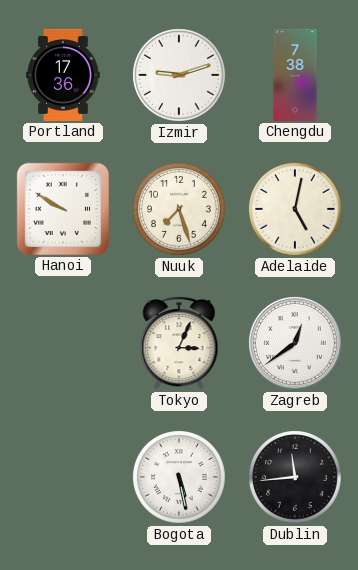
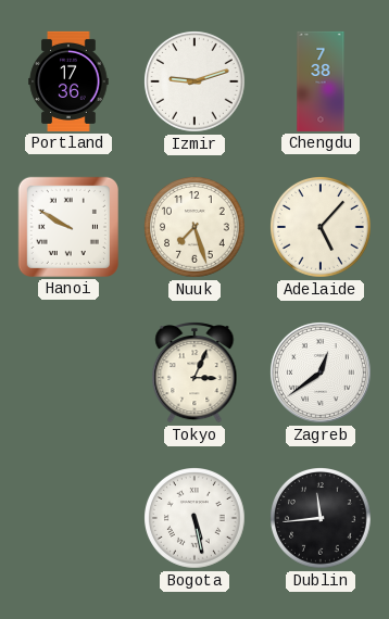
Adelaide: 5:02 -> 5:07
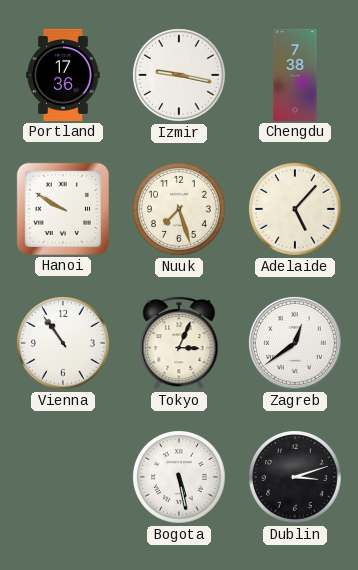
Izmir: 9:12 -> 9:17
Vienna: none -> 10:54
Dublin: 11:44 -> 3:12
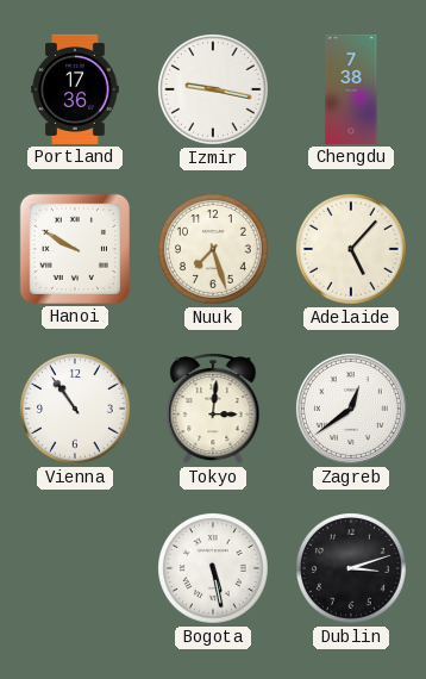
Tokyo: 3:04 -> 3:01
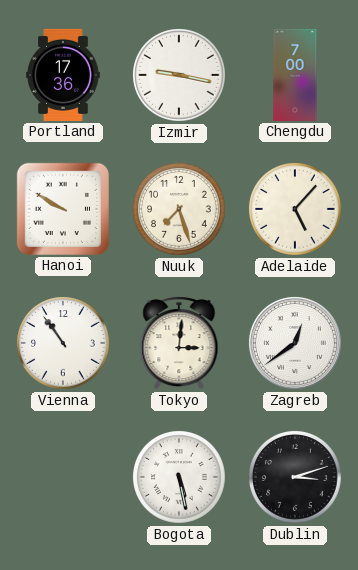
Chengdu: 7:38 -> 7:00
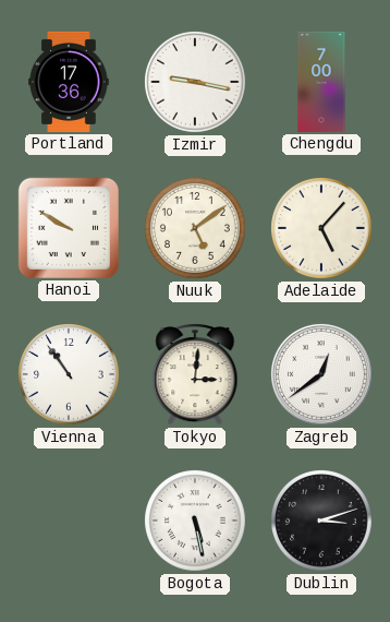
Nuuk: 7:27 -> 5:09
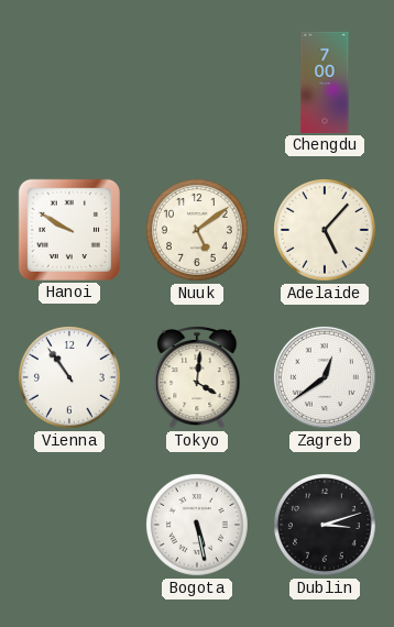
Portland: 17:36 -> none
Izmir: 9:17 -> none
Tokyo: 3:01 -> 4:01
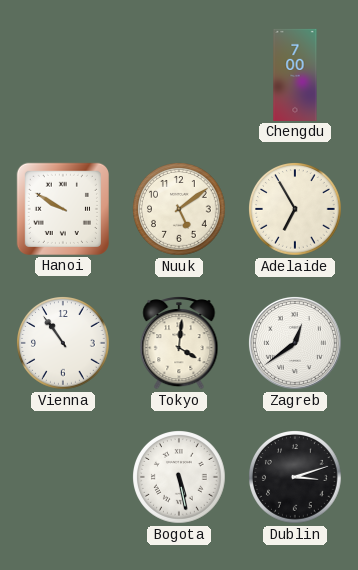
Adelaide: 5:07 -> 6:55
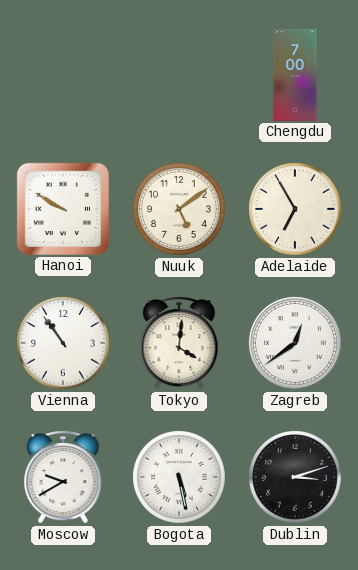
Moscow: none -> 9:40
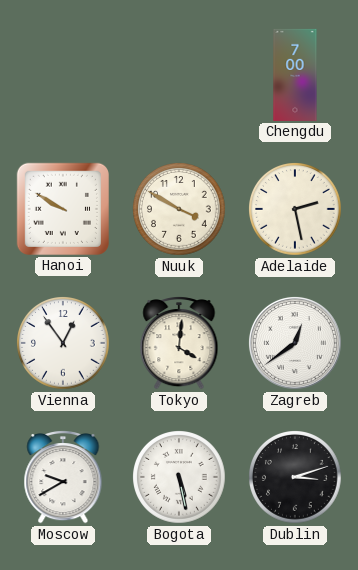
Nuuk: 5:09 -> 3:50
Adelaide: 6:55 -> 2:28
Vienna: 10:54 -> 12:54
